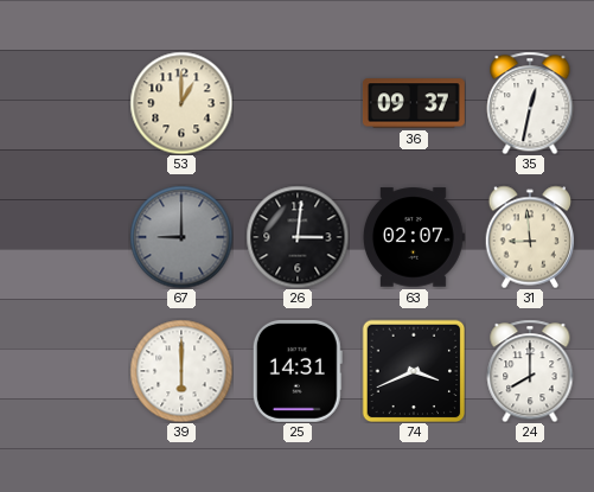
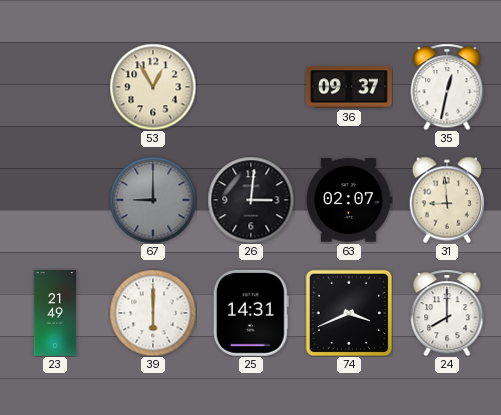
53: 1:00 -> 12:55
23: none -> 21:49
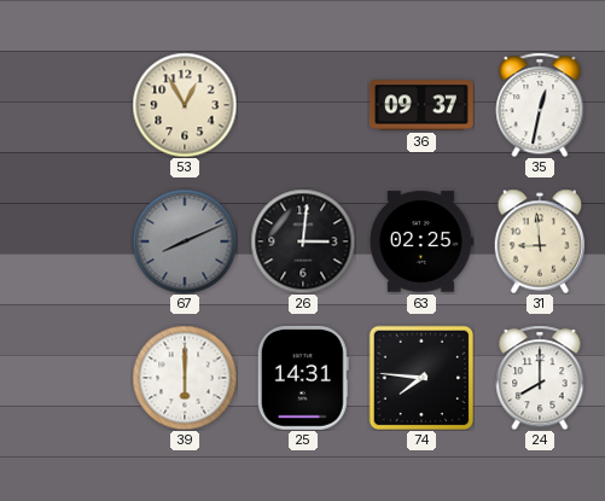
67: 9:00 -> 8:11
63: 02:07 -> 02:25
23: 21:49 -> none
74: 3:41 -> 7:46
